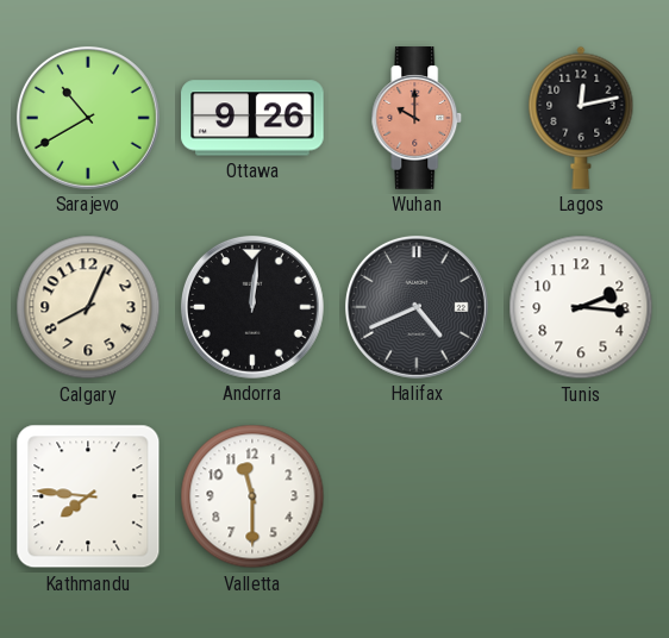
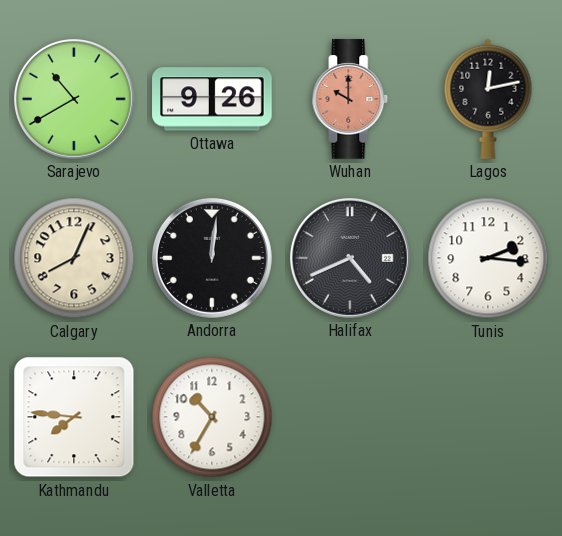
Valletta: 11:30 -> 10:35
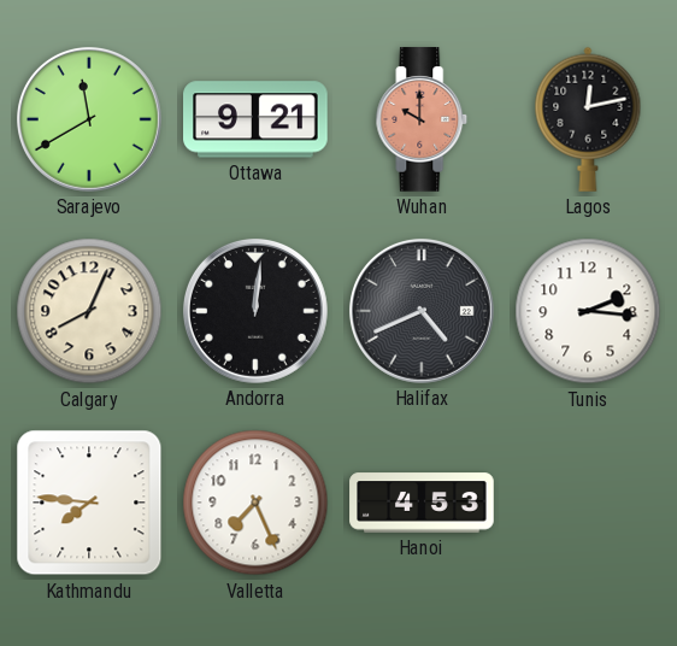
Sarajevo: 10:40 -> 11:40
Ottawa: 9:26 -> 9:21
Valletta: 10:35 -> 7:26
Hanoi: none -> 4:53
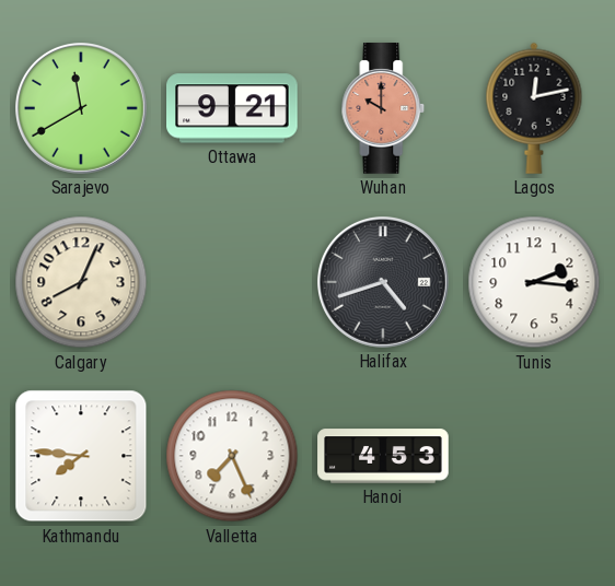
Andorra: 12:01 -> none
Halifax: 4:41 -> 4:42
